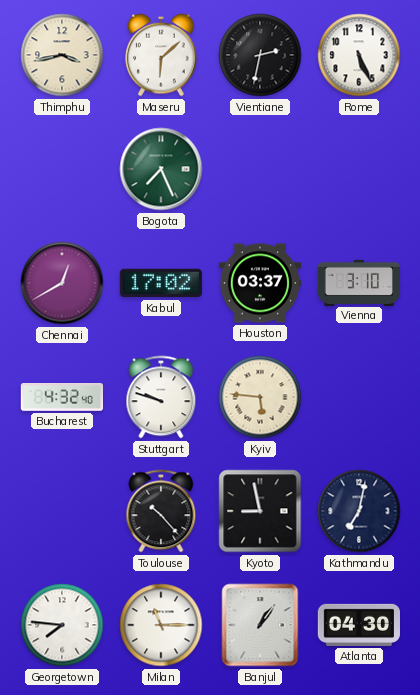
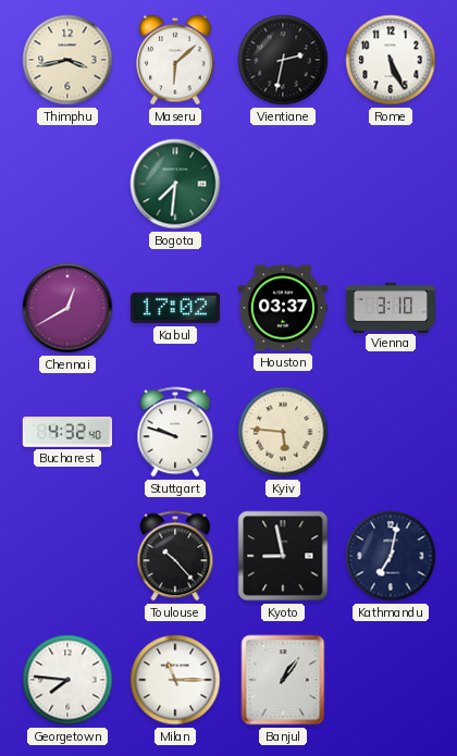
Bogota: 7:26 -> 7:31
Atlanta: 04:30 -> none
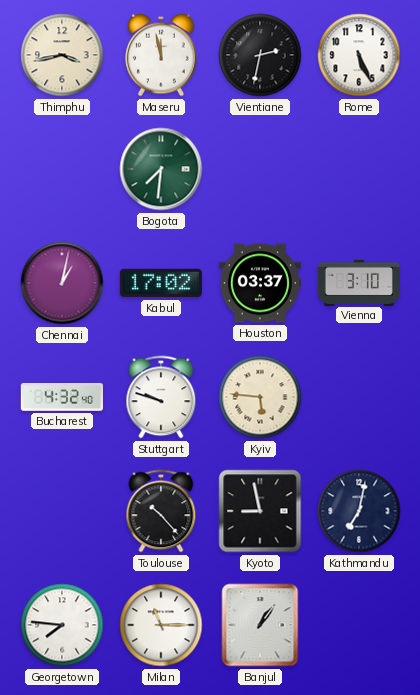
Maseru: 6:08 -> 11:58
Chennai: 12:40 -> 1:02
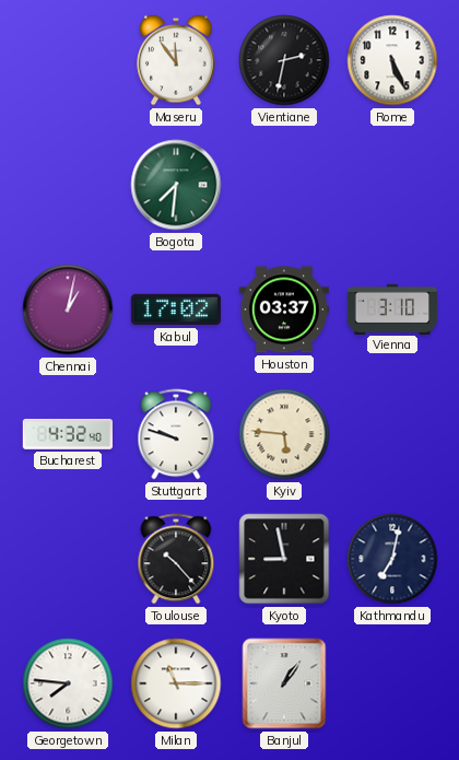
Thimphu: 3:43 -> none
Maseru: 11:58 -> 11:54
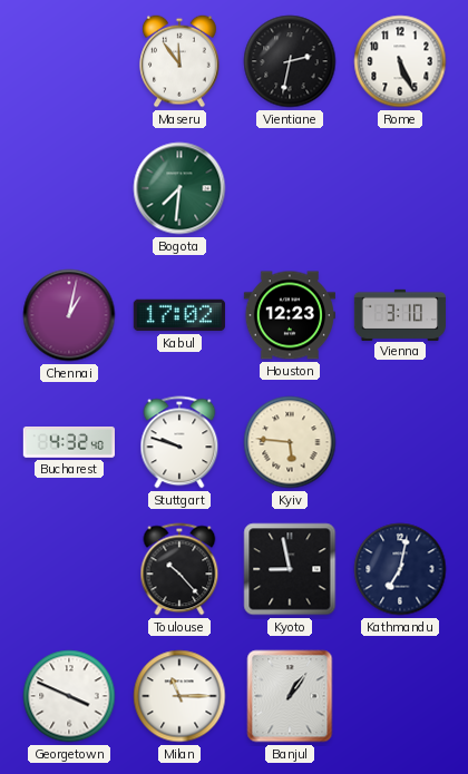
Houston: 03:37 -> 12:23
Georgetown: 7:46 -> 3:49
